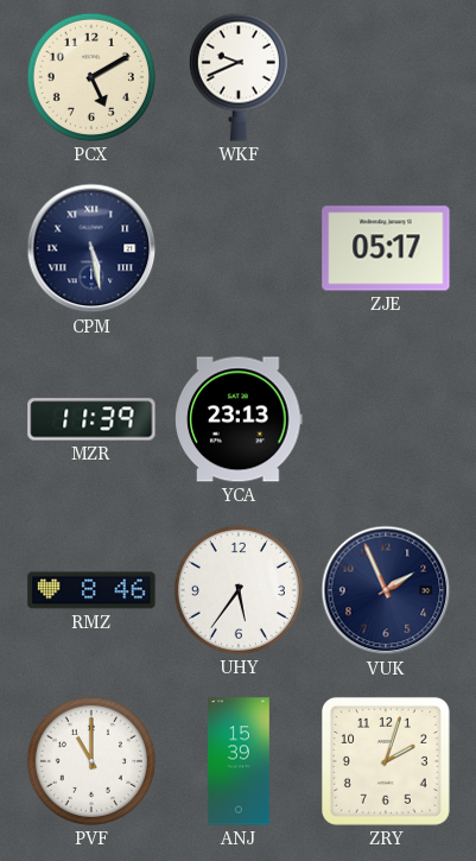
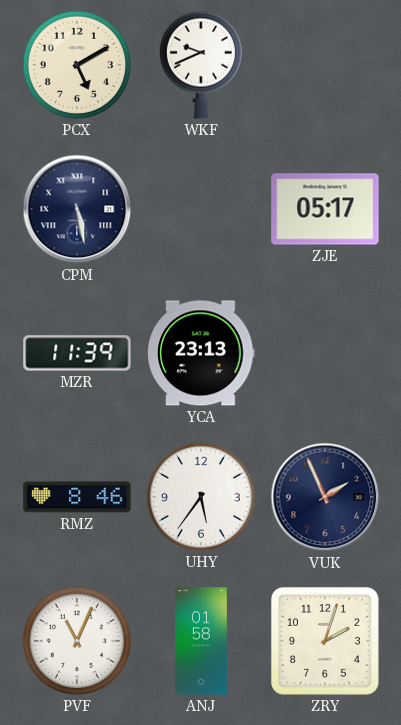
PVF: 11:00 -> 11:04
ANJ: 15:39 -> 01:58
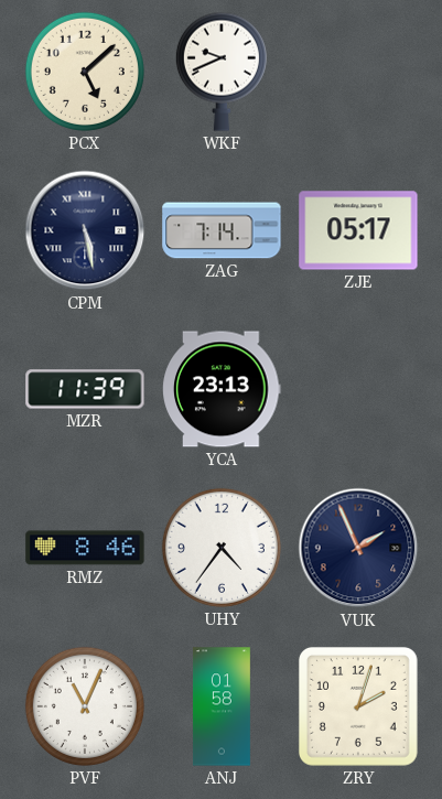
PCX: 5:10 -> 5:08
ZAG: none -> 7:14
UHY: 5:36 -> 4:36
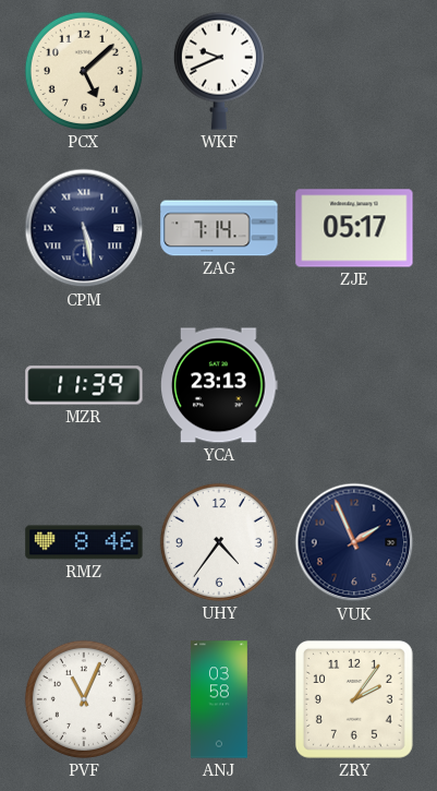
ANJ: 01:58 -> 03:58
ZRY: 2:03 -> 2:06
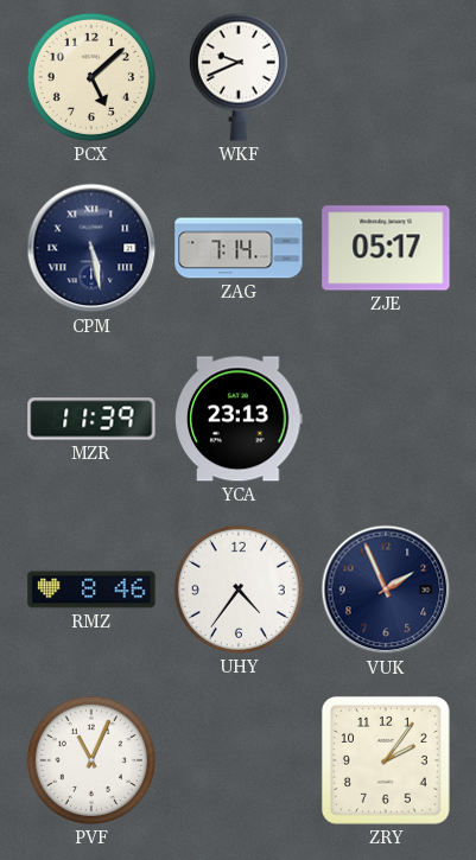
ANJ: 03:58 -> none
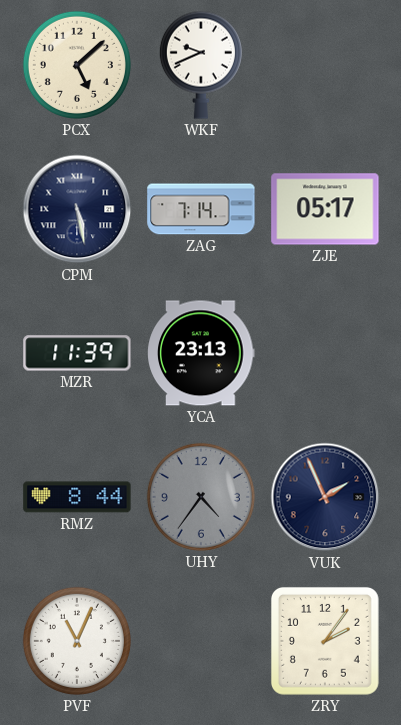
RMZ: 8:46 -> 8:44
UHY dial: white -> grey
